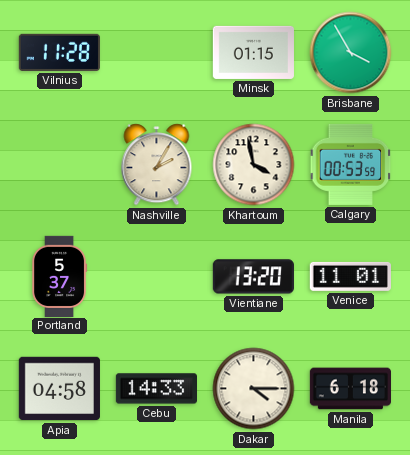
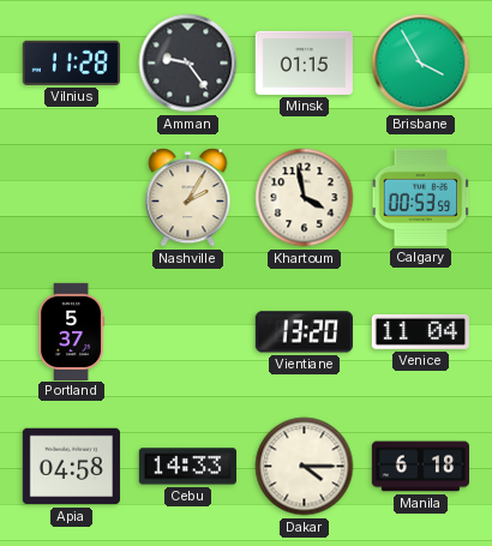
Amman: none -> 9:24
Venice: 11:01 -> 11:04
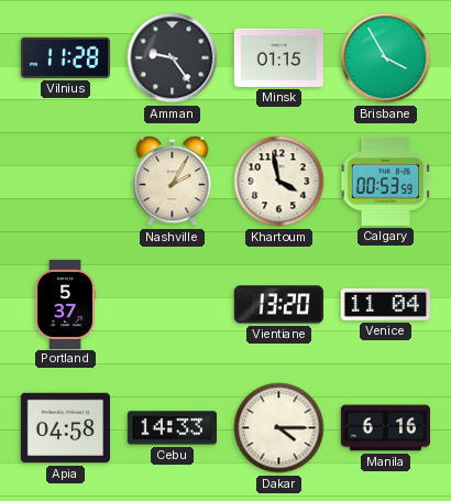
Manila: 6:18 -> 6:16
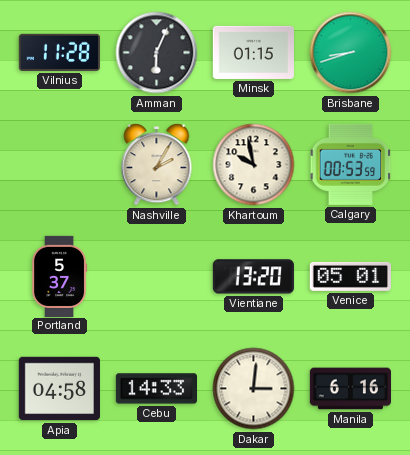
Amman: 9:24 -> 6:04
Brisbane: 3:55 -> 8:42
Khartoum: 3:58 -> 9:58
Venice: 11:04 -> 05:01
Dakar: 4:15 -> 3:01
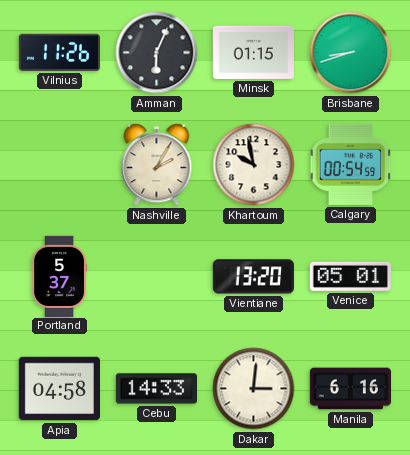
Vilnius: 11:28 -> 11:26
Calgary: 00:53 -> 00:54
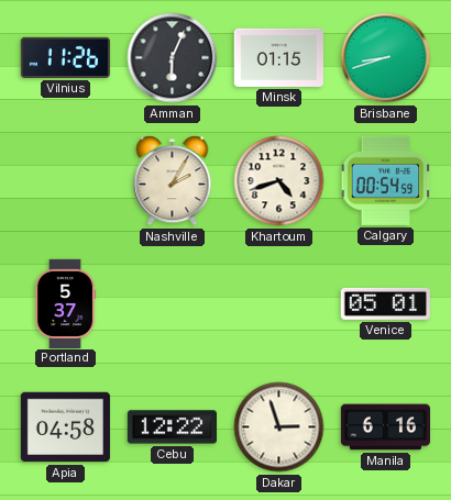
Khartoum: 9:58 -> 4:42
Vientiane: 13:20 -> none
Cebu: 14:33 -> 12:22
Dakar: 3:01 -> 2:57
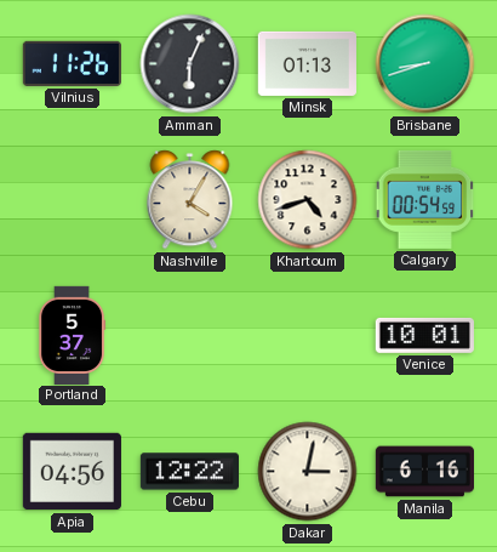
Minsk: 01:15 -> 01:13
Nashville: 2:05 -> 4:05
Venice: 05:01 -> 10:01
Apia: 04:58 -> 04:56
Dakar: 2:57 -> 3:02
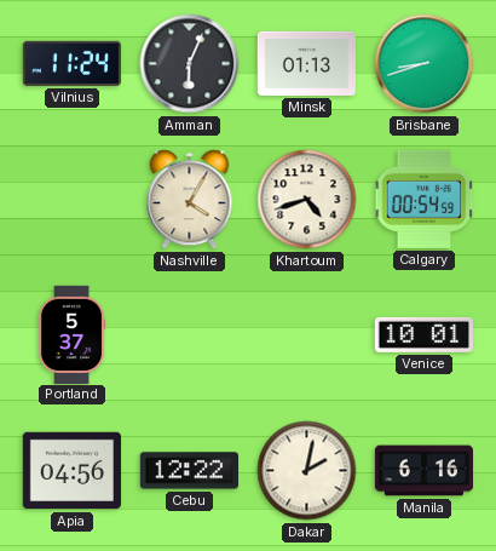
Vilnius: 11:26 -> 11:24
Dakar: 3:02 -> 2:02
